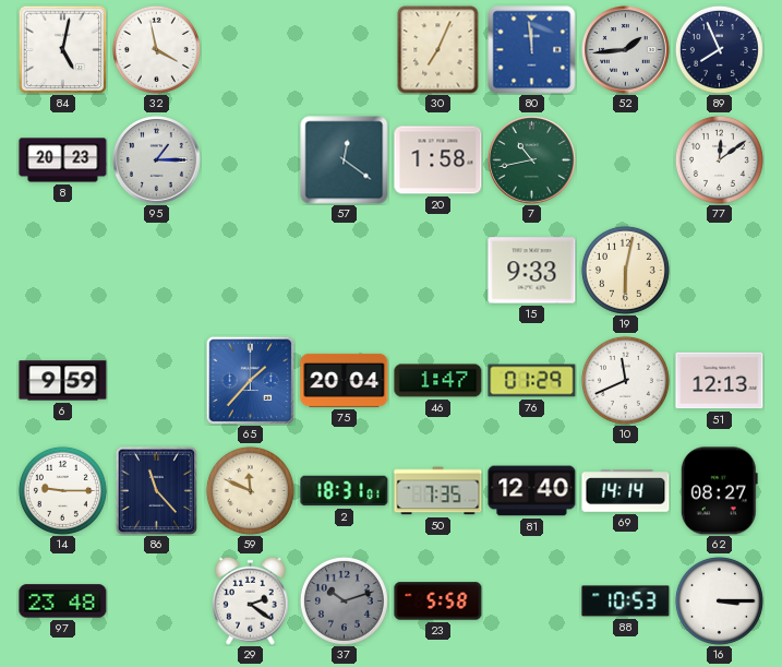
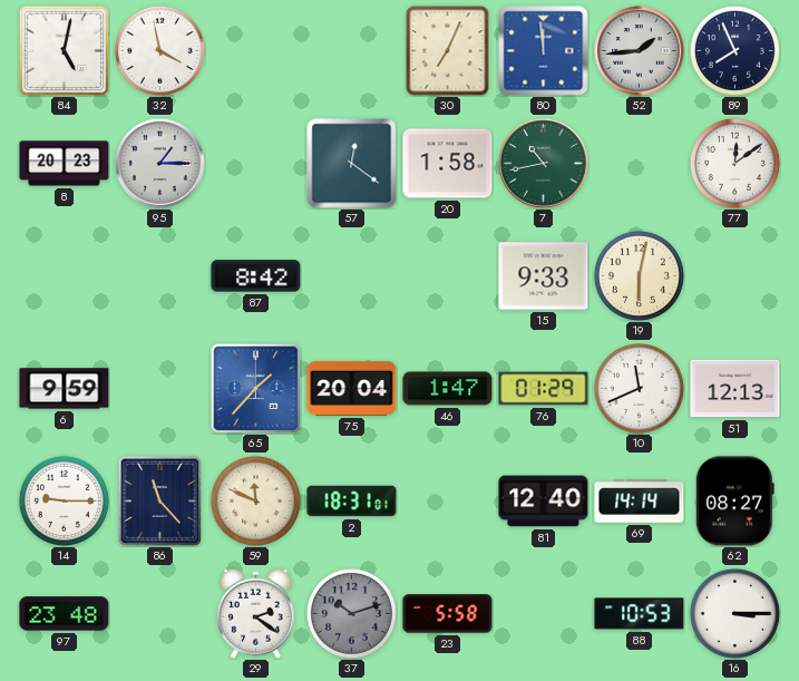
87: none -> 8:42
50: 7:35 -> none
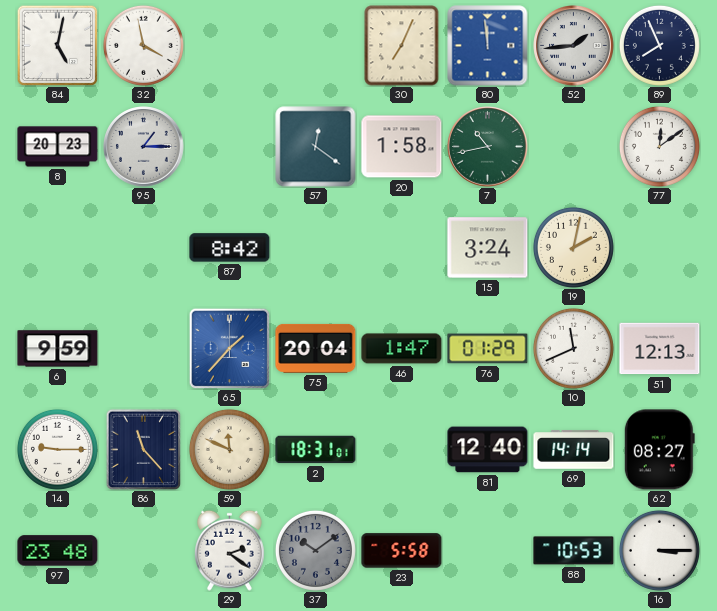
15: 9:33 -> 3:24
19: 6:02 -> 2:02
37: 10:12 -> 10:09
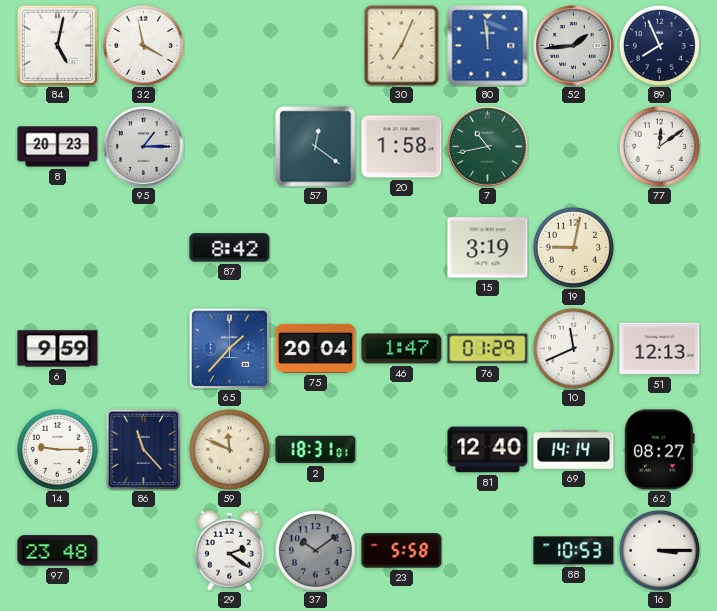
15: 3:24 -> 3:19
19: 2:02 -> 9:02
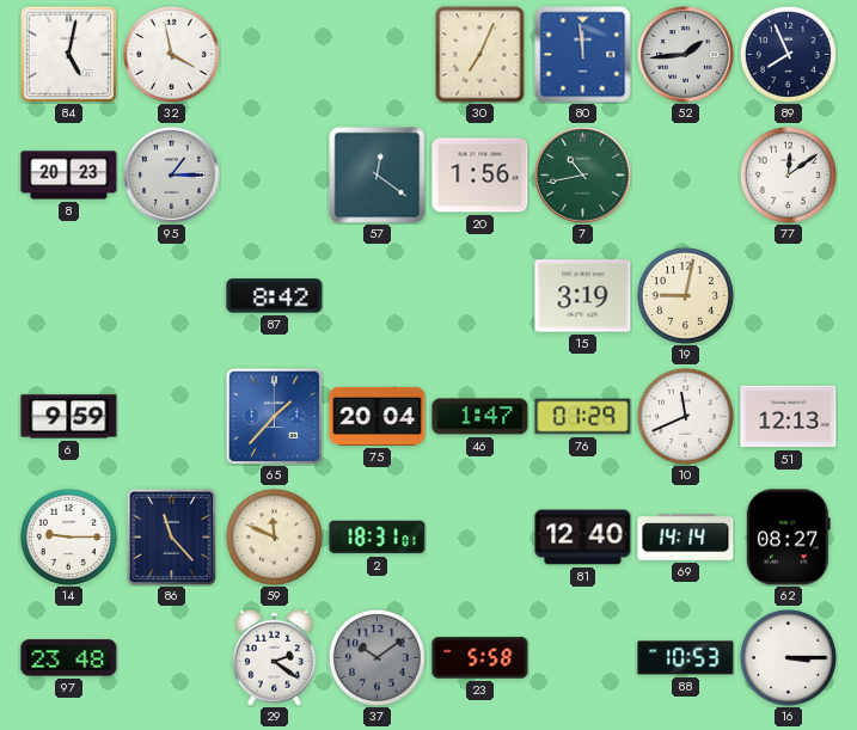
20: 1:58 -> 1:56
